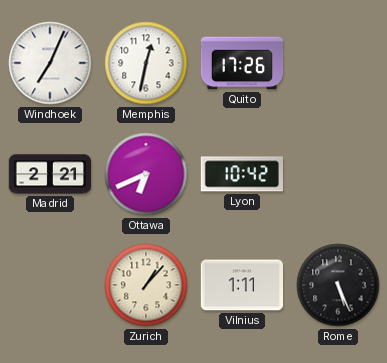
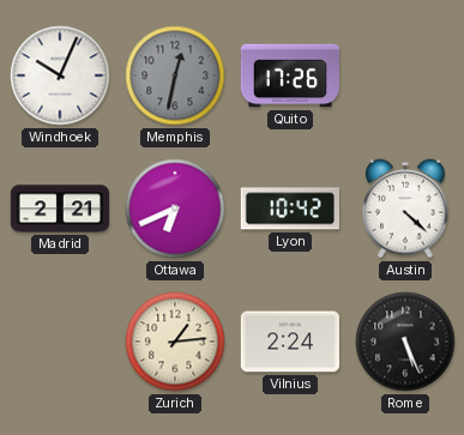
Windhoek: 7:04 -> 10:04
Memphis dial: white -> grey
Austin: none -> 4:22
Zurich: 1:07 -> 1:14
Vilnius: 1:11 -> 2:24
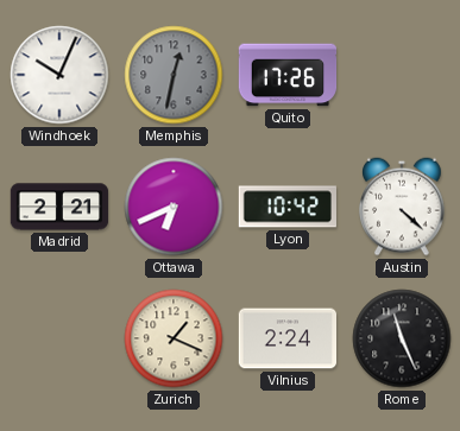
Zurich: 1:14 -> 1:19
Rome: 5:26 -> 11:26
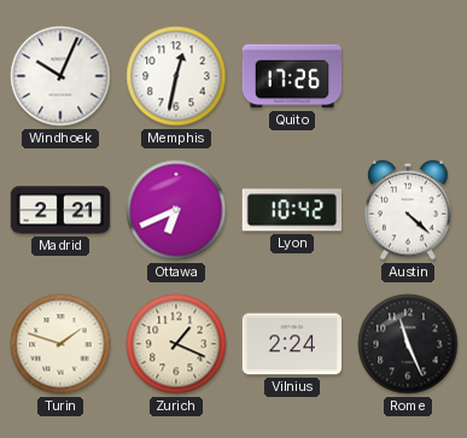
Memphis dial: grey -> white
Turin: none -> 1:48
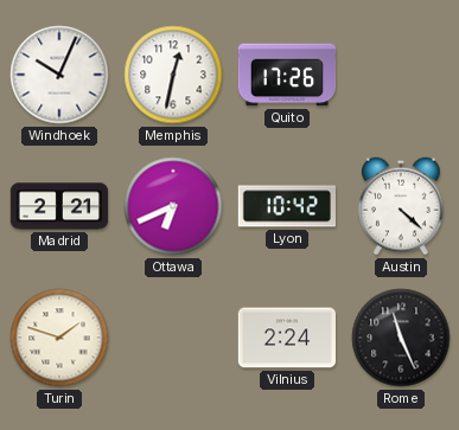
Zurich: 1:19 -> none
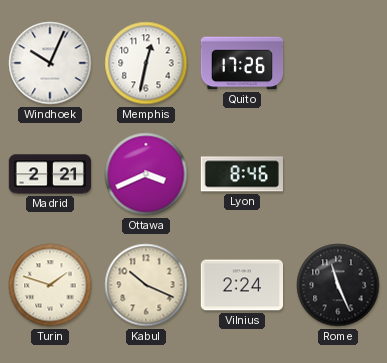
Ottawa: 6:41 -> 3:41
Lyon: 10:42 -> 8:46
Austin: 4:22 -> none
Kabul: none -> 10:19
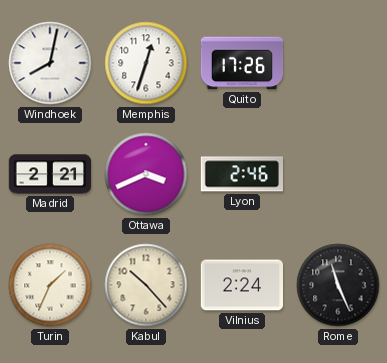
Windhoek: 10:04 -> 8:02
Memphis: 12:32 -> 12:33
Lyon: 8:46 -> 2:46
Turin: 1:48 -> 1:34
Kabul: 10:19 -> 10:23
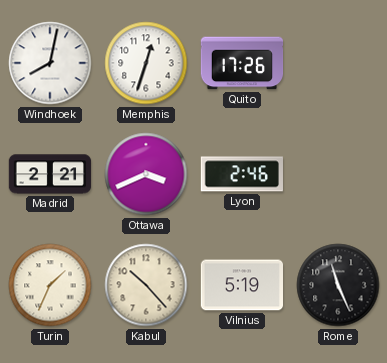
Vilnius: 2:24 -> 5:19
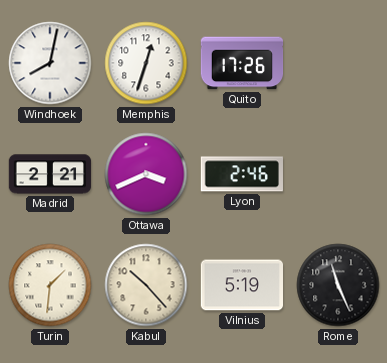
Turin: 1:34 -> 1:31
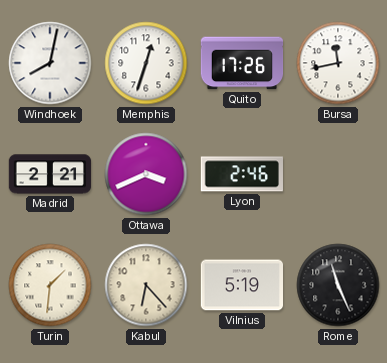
Bursa: none -> 11:43
Kabul: 10:23 -> 6:23
